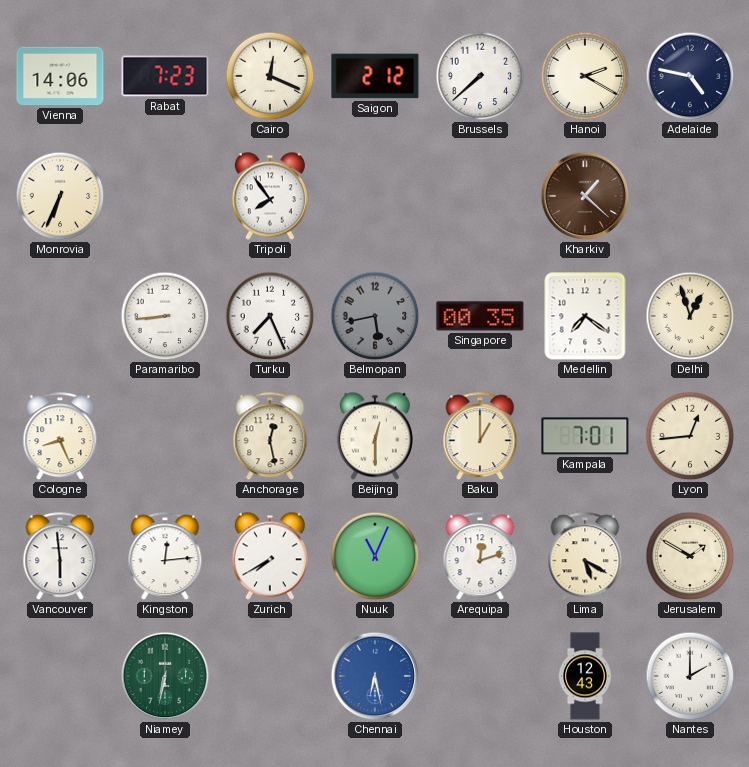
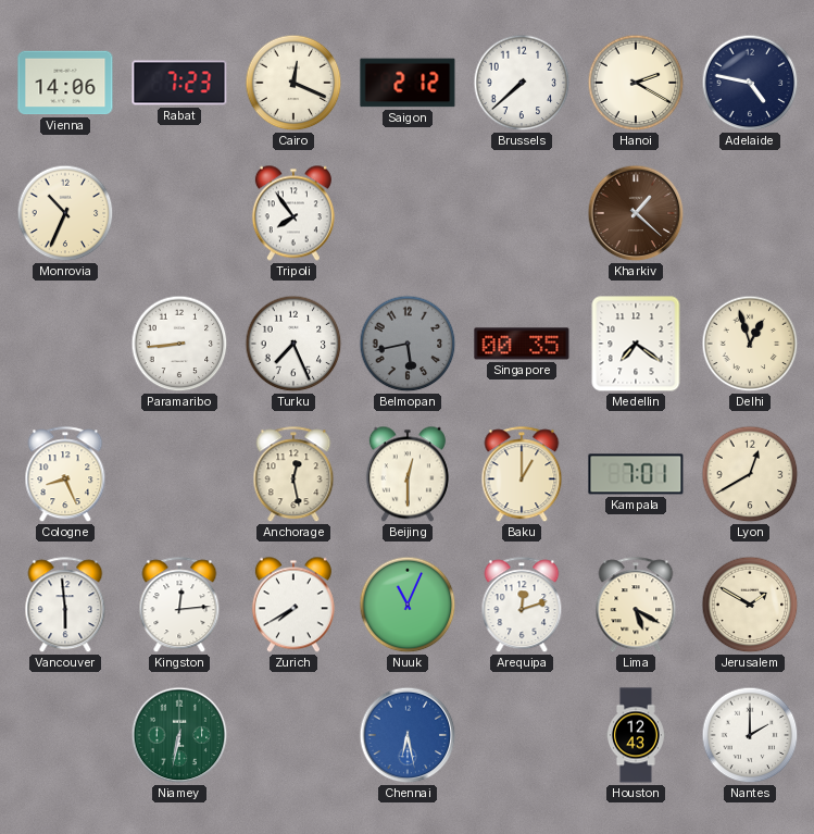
Monrovia: 6:34 -> 10:34
Lyon: 12:44 -> 12:40
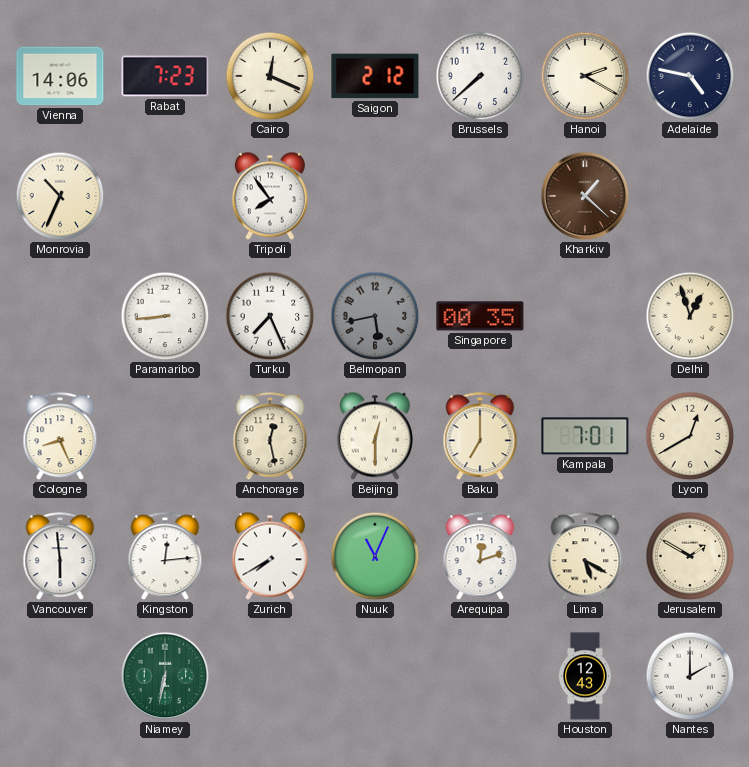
Medellin: 7:21 -> none
Baku: 1:00 -> 7:00
Chennai: 6:28 -> none
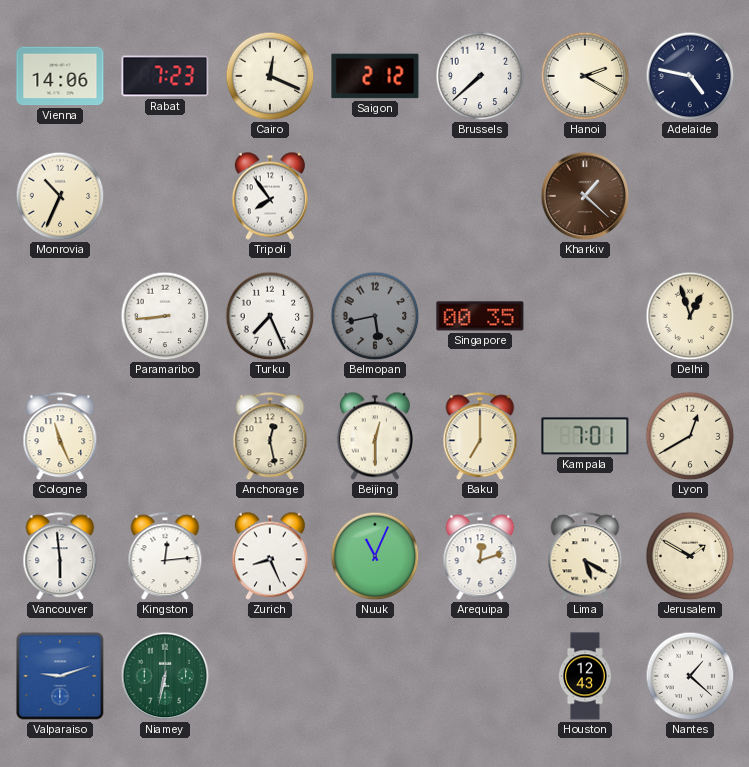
Cologne: 8:26 -> 11:26
Zurich: 7:40 -> 8:26
Valparaiso: none -> 9:12
Nantes: 2:00 -> 1:22
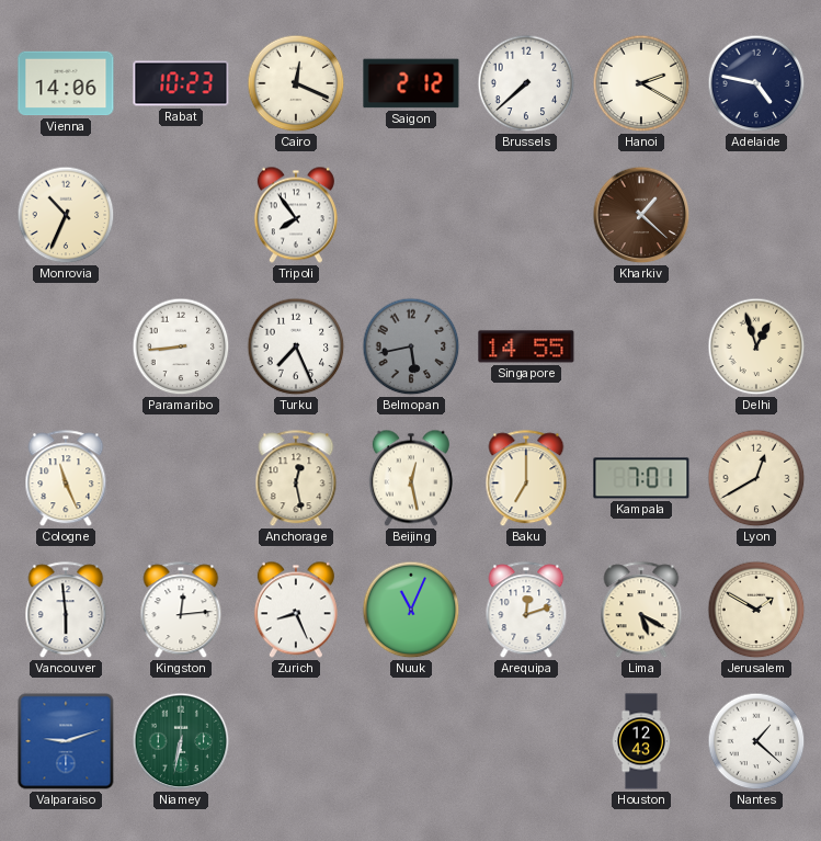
Rabat: 7:23 -> 10:23
Singapore: 00:35 -> 14:55
Beijing: 12:30 -> 12:28
